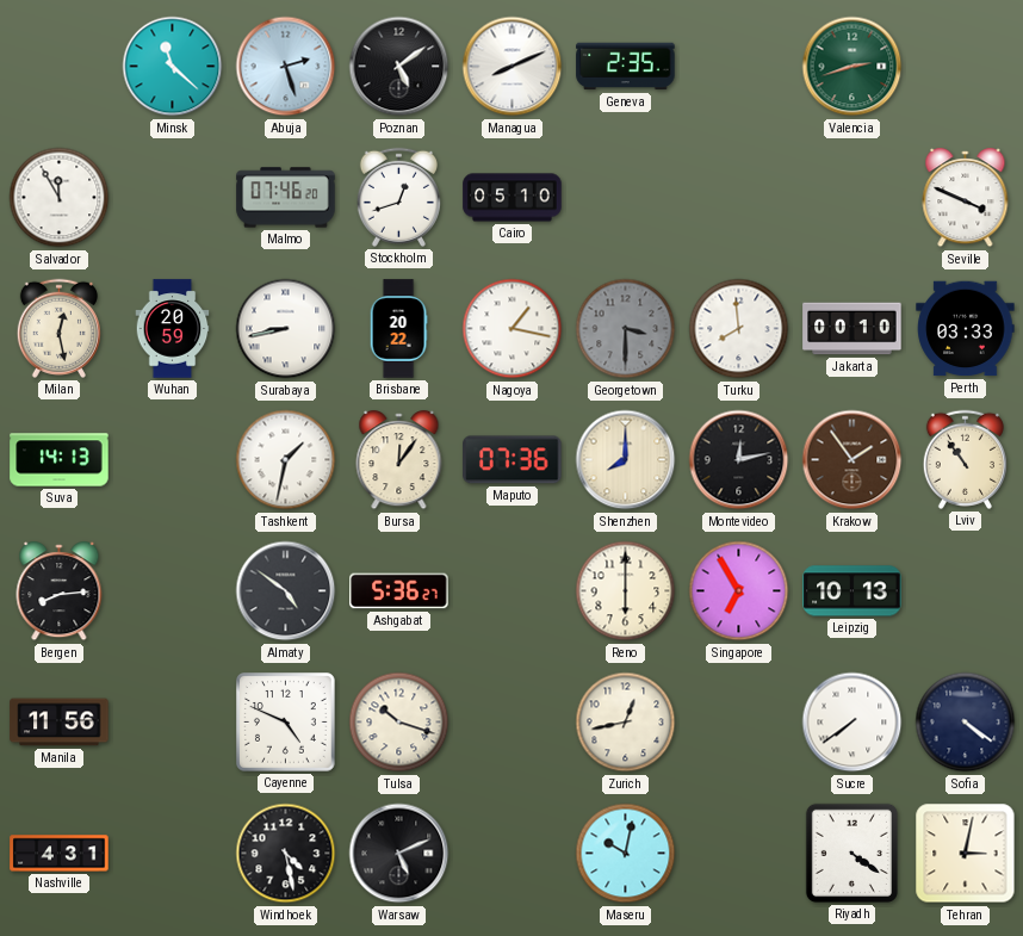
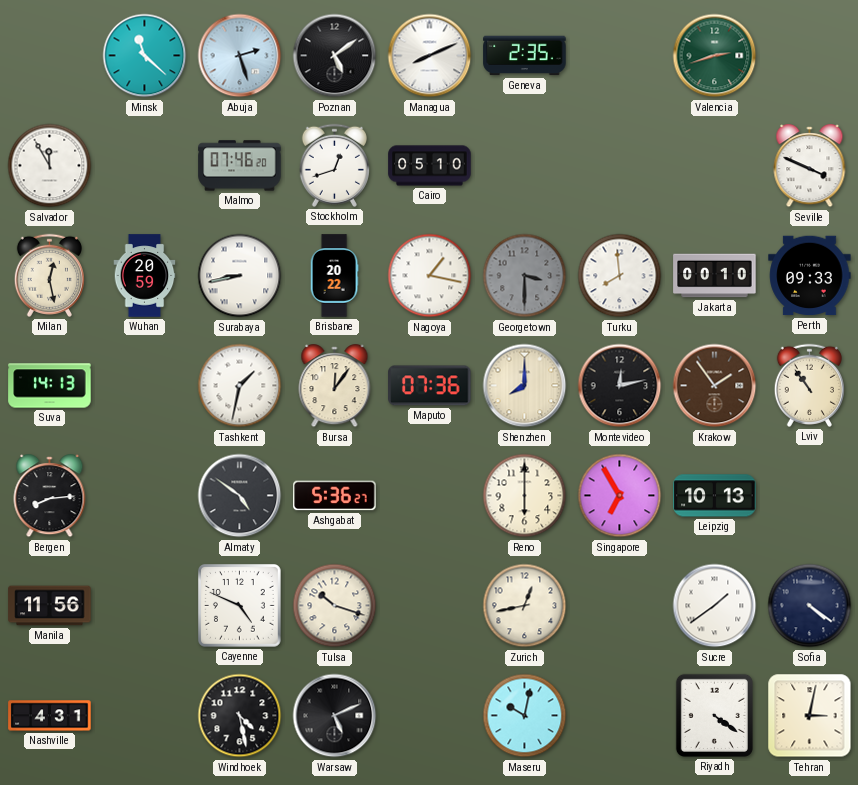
Perth: 03:33 -> 09:33
Sucre: 7:39 -> 1:39
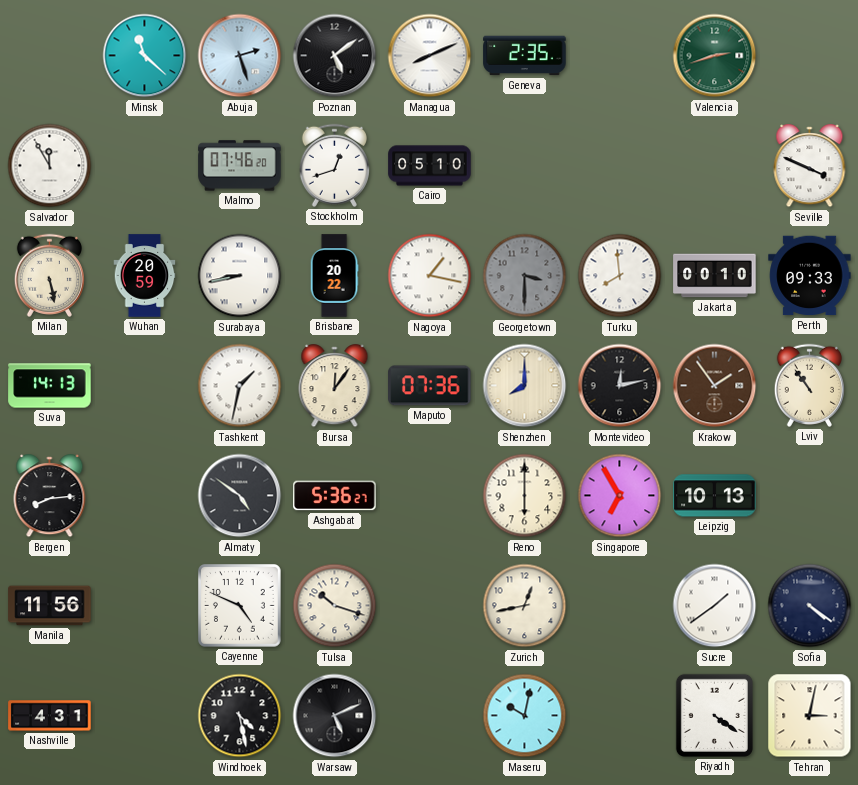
Milan: 12:28 -> 5:28
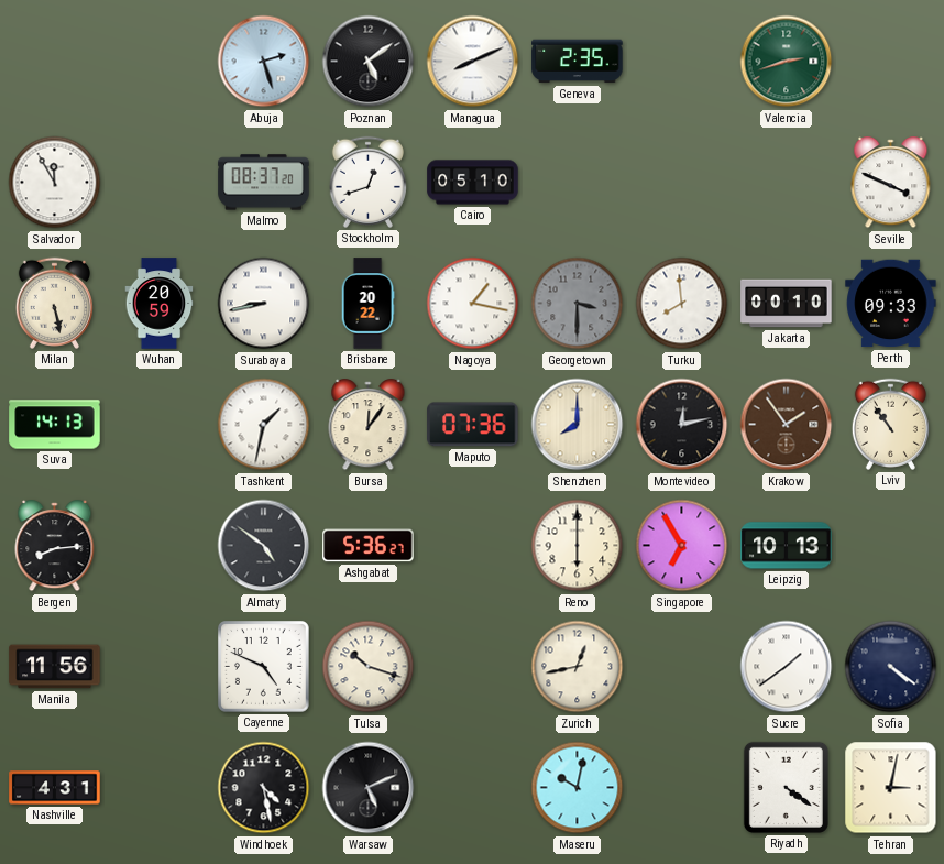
Minsk: 11:22 -> none
Malmo: 07:46 -> 08:37
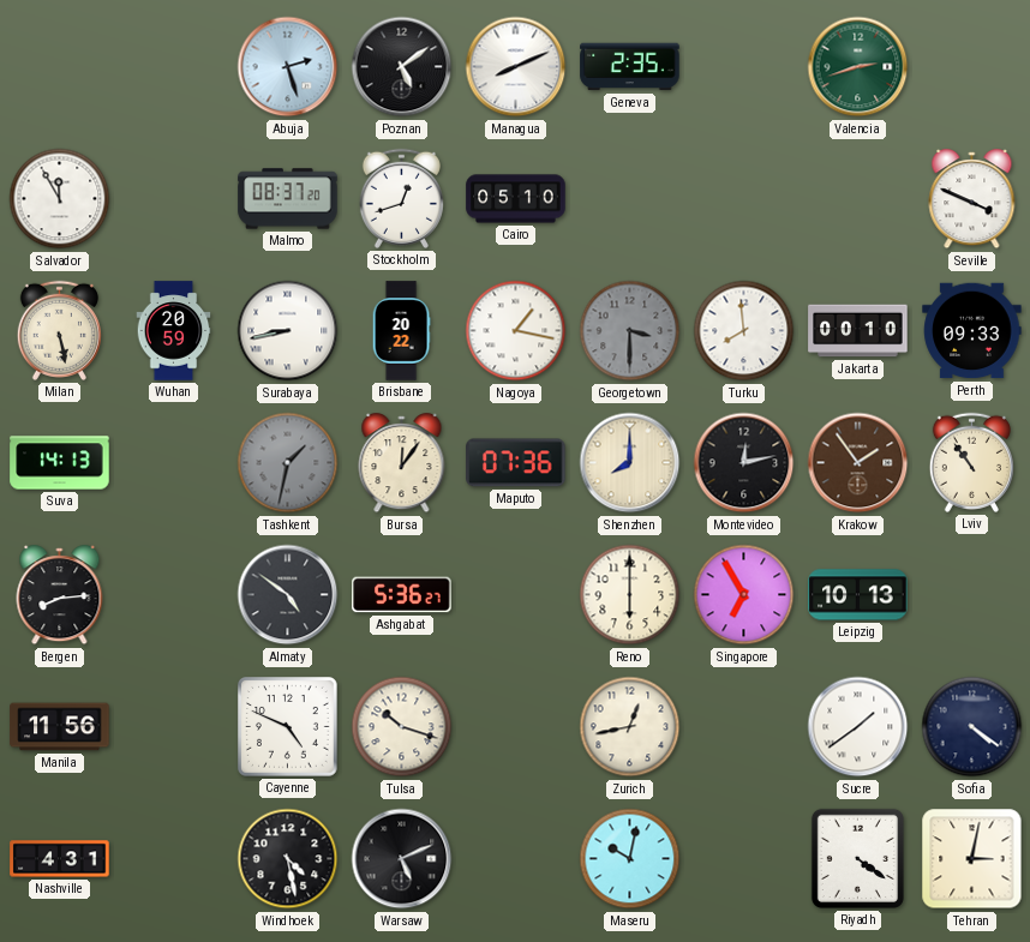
Tashkent dial: white -> grey
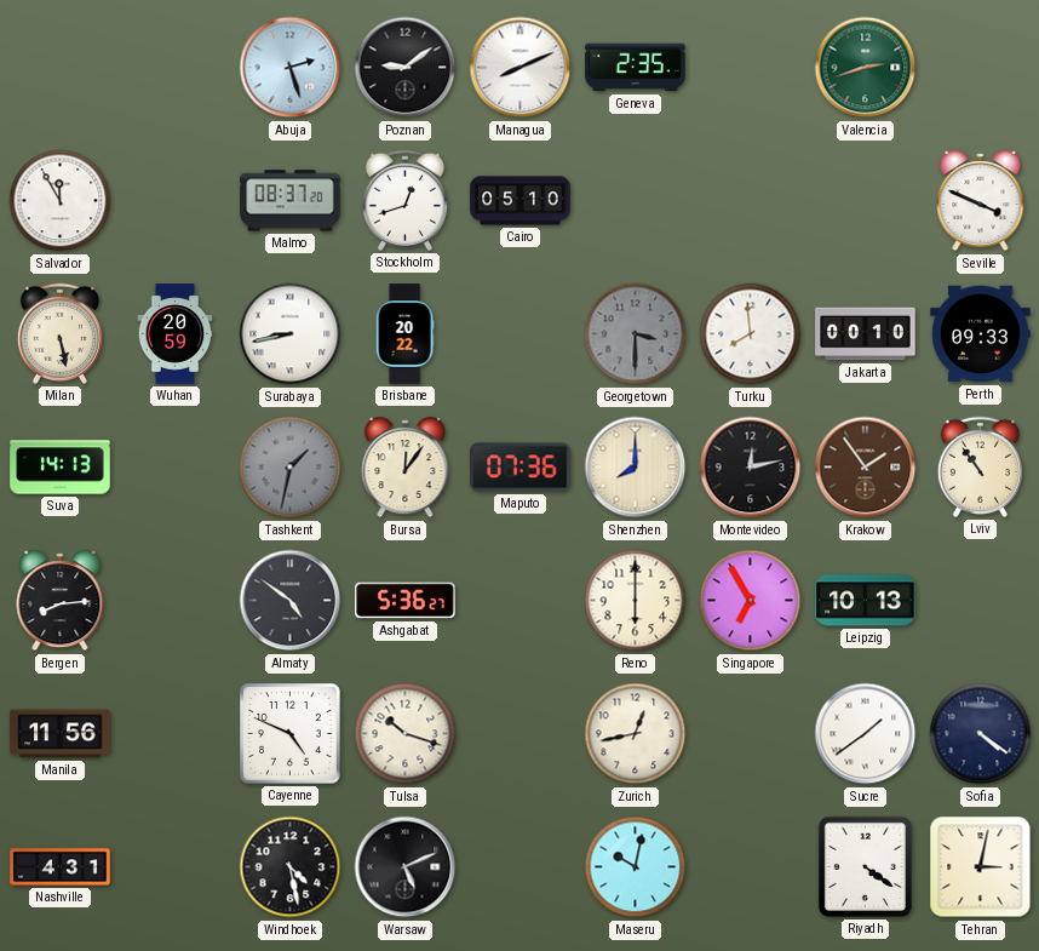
Poznan: 5:09 -> 9:09
Nagoya: 1:17 -> none
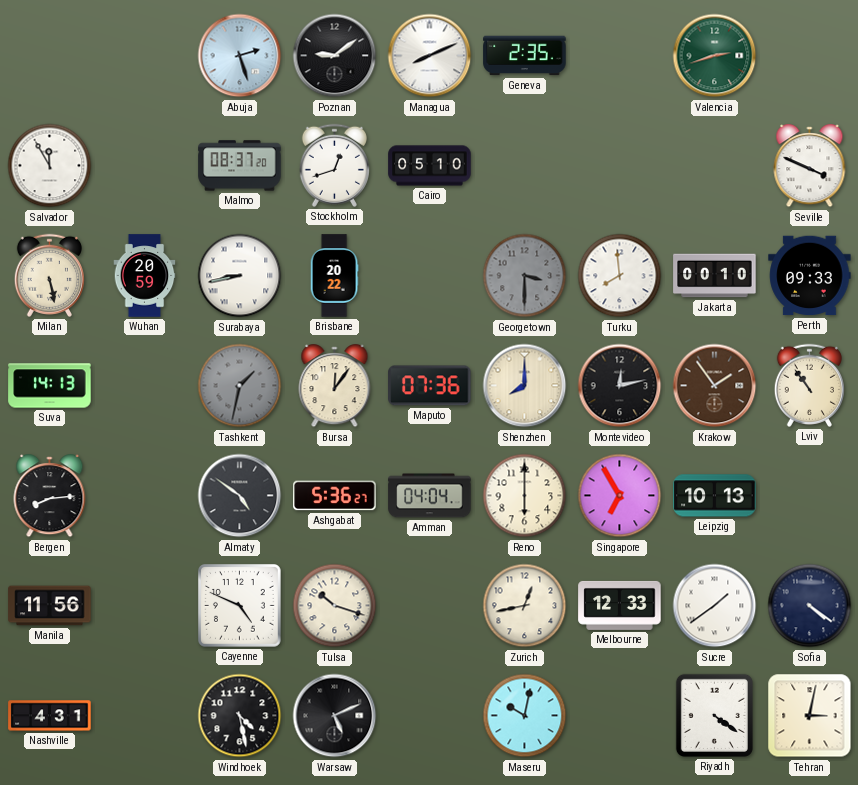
Amman: none -> 04:04
Melbourne: none -> 12:33
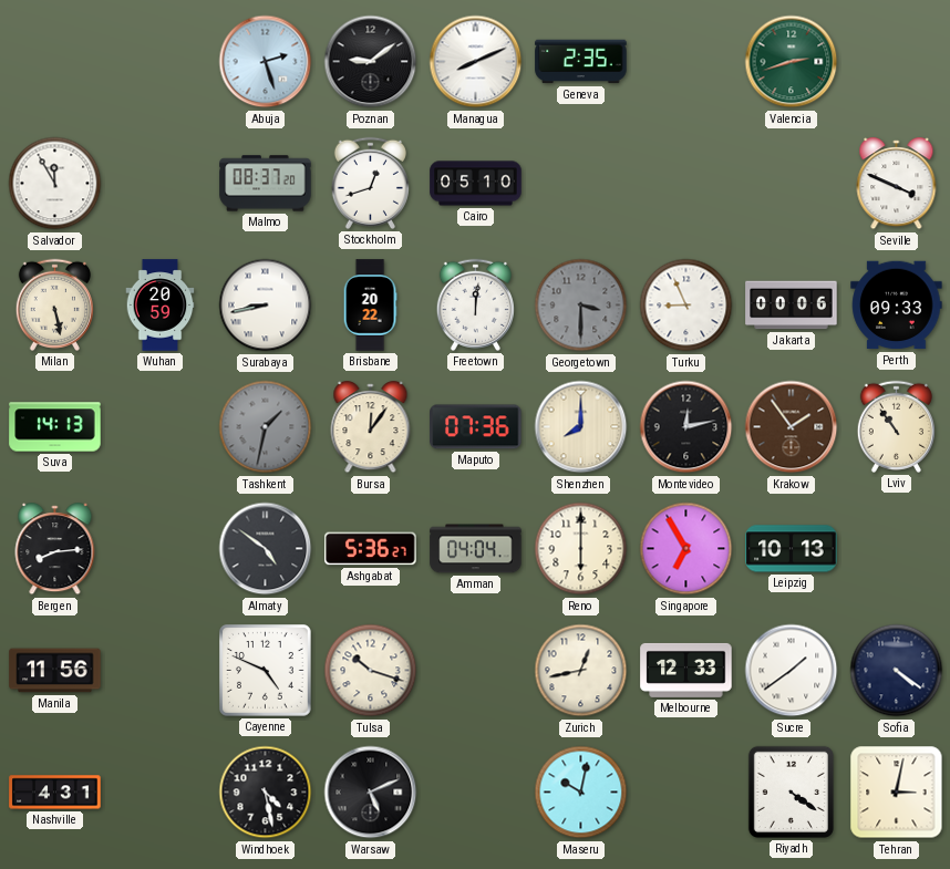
Freetown: none -> 12:01
Turku: 7:59 -> 8:56
Jakarta: 00:10 -> 00:06
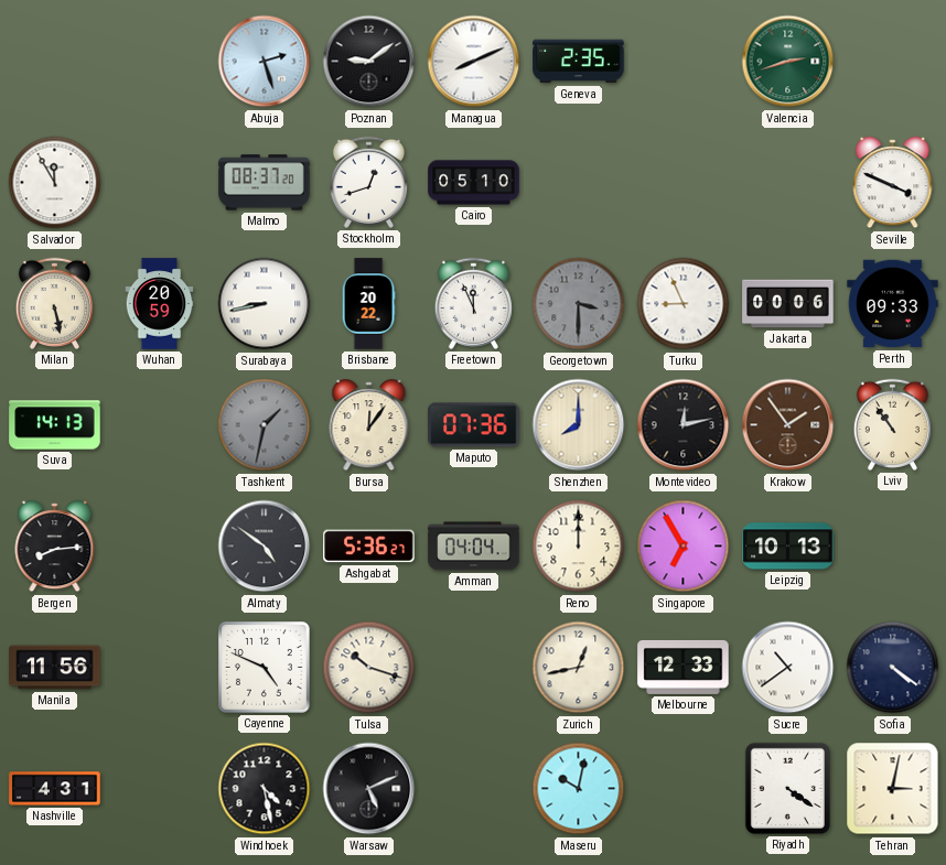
Freetown: 12:01 -> 11:56
Reno: 6:00 -> 12:00
Sucre: 1:39 -> 10:39
